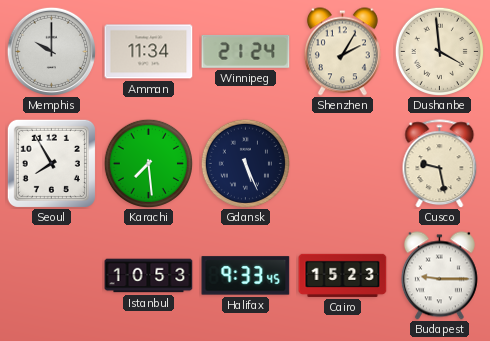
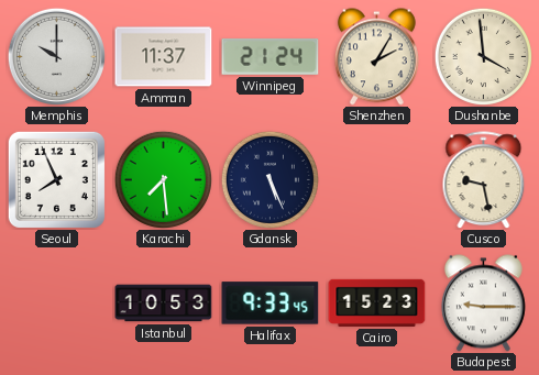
Amman: 11:34 -> 11:37
Seoul: 7:55 -> 7:56
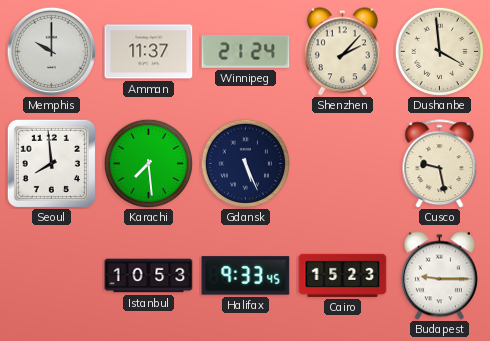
Shenzhen: 2:05 -> 2:07
Seoul: 7:56 -> 7:59
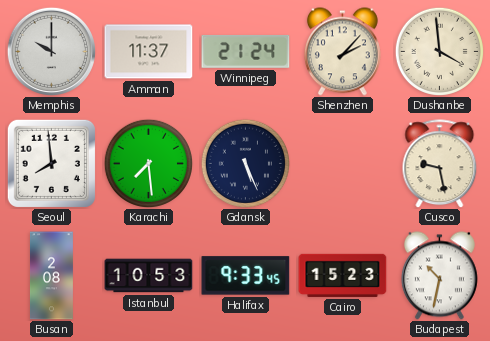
Busan: none -> 2:08
Budapest: 9:15 -> 10:32
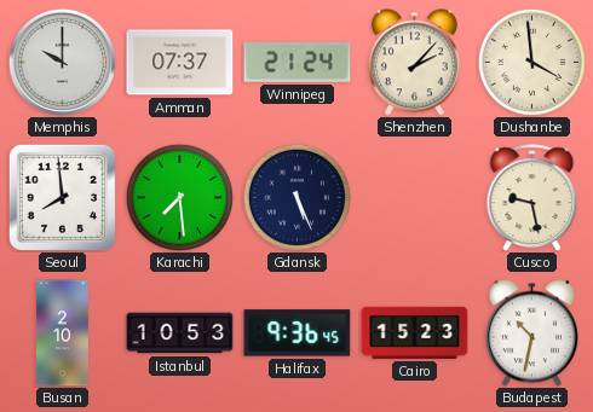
Amman: 11:37 -> 07:37
Busan: 2:08 -> 2:10
Halifax: 9:33 -> 9:36
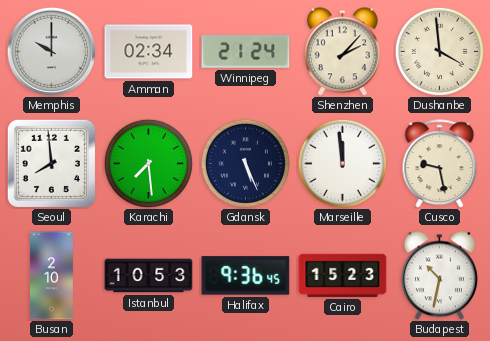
Amman: 07:37 -> 02:34
Marseille: none -> 11:59
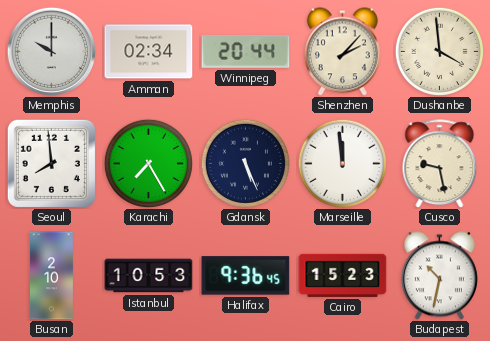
Winnipeg: 21:24 -> 20:44
Karachi: 7:29 -> 7:25
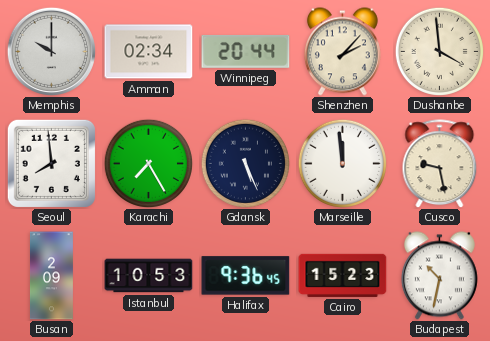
Busan: 2:10 -> 2:09
